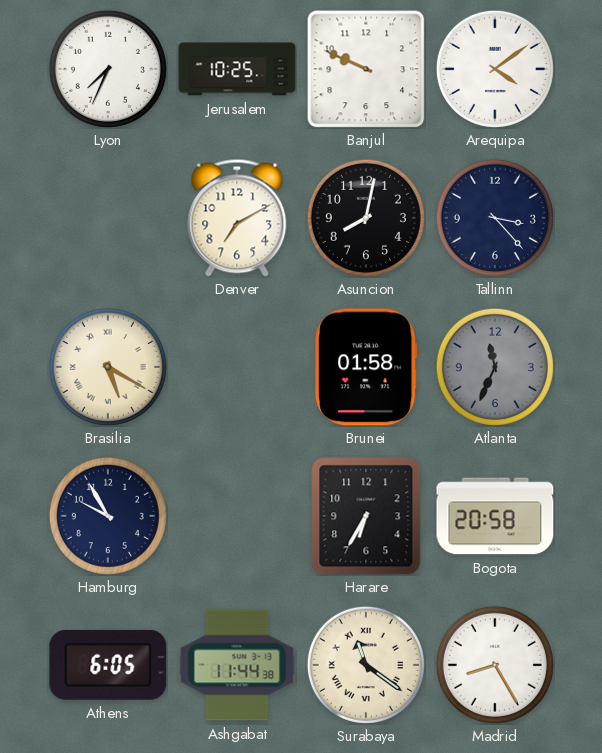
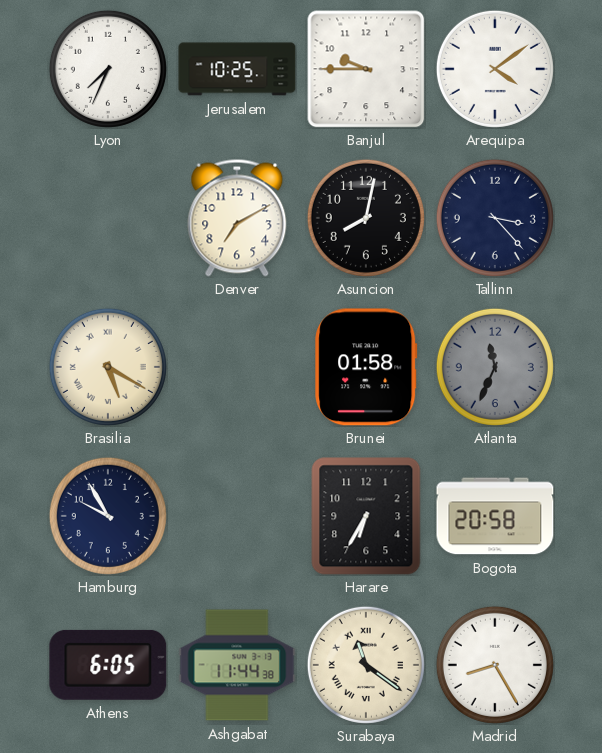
Banjul: 9:49 -> 9:45
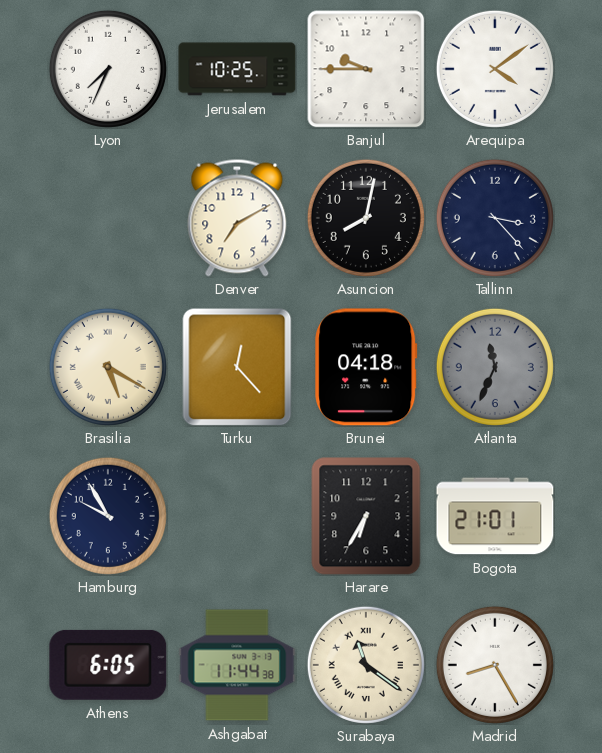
Turku: none -> 12:23
Brunei: 01:58 -> 04:18
Bogota: 20:58 -> 21:01
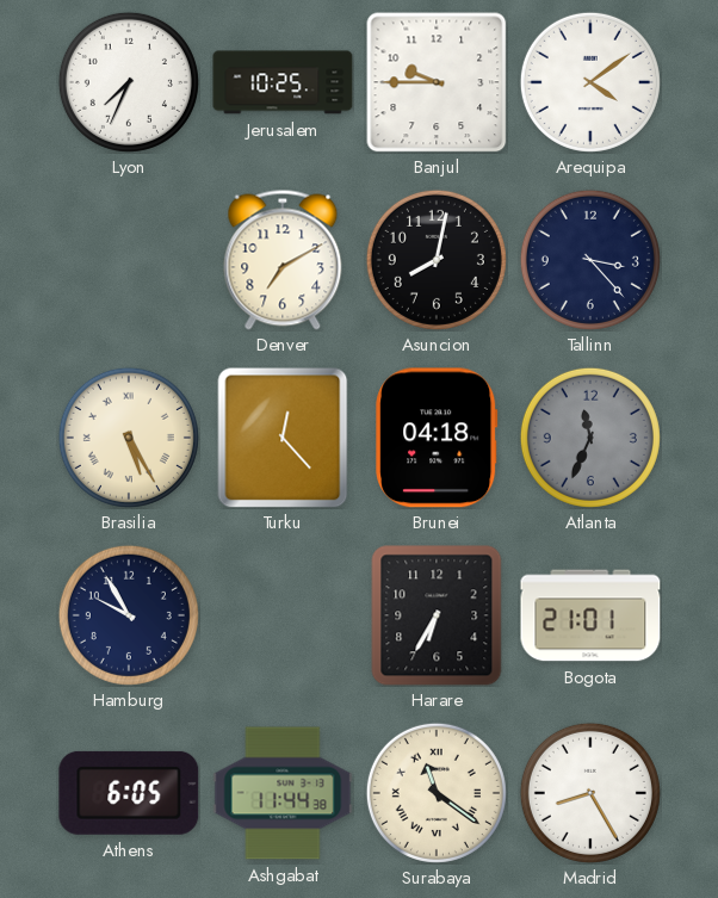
Brasilia: 5:20 -> 5:25
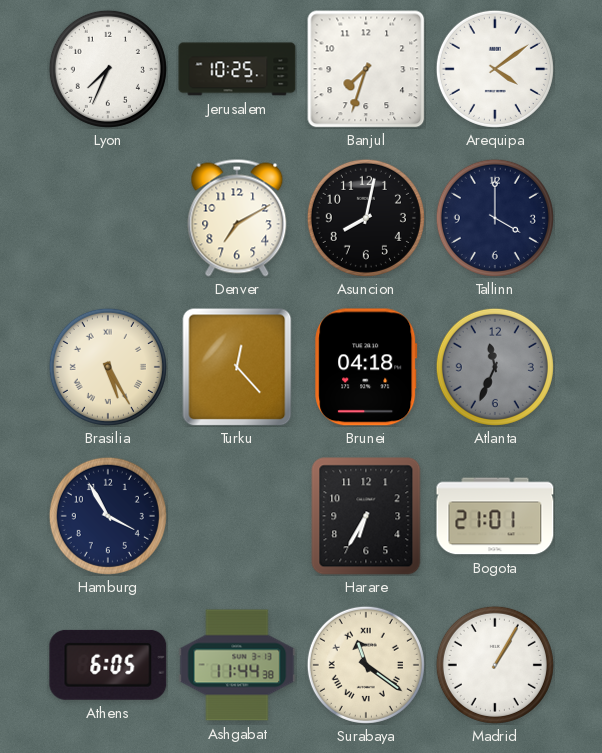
Banjul: 9:45 -> 7:33
Tallinn: 3:23 -> 4:00
Hamburg: 9:55 -> 3:55
Madrid: 8:25 -> 1:05
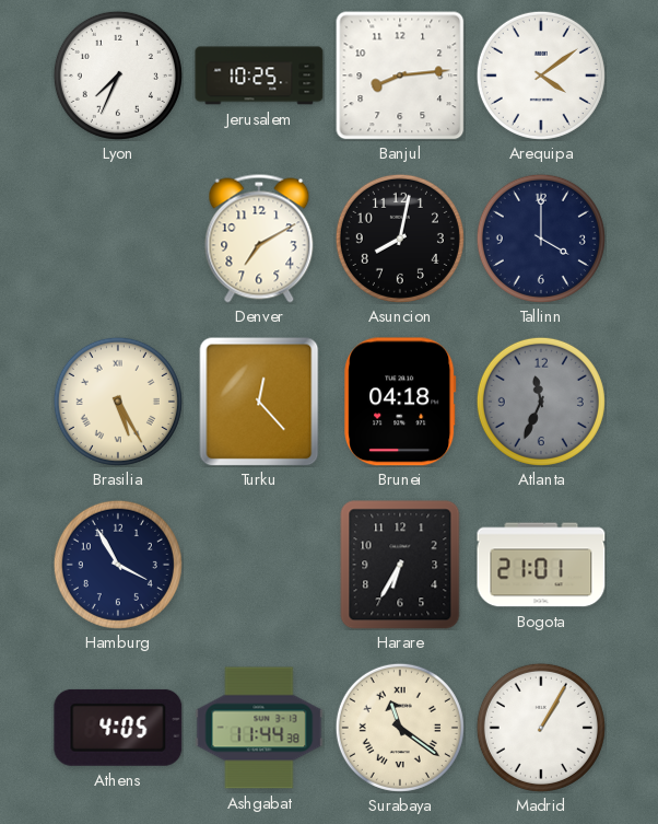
Banjul: 7:33 -> 8:14
Athens: 6:05 -> 4:05
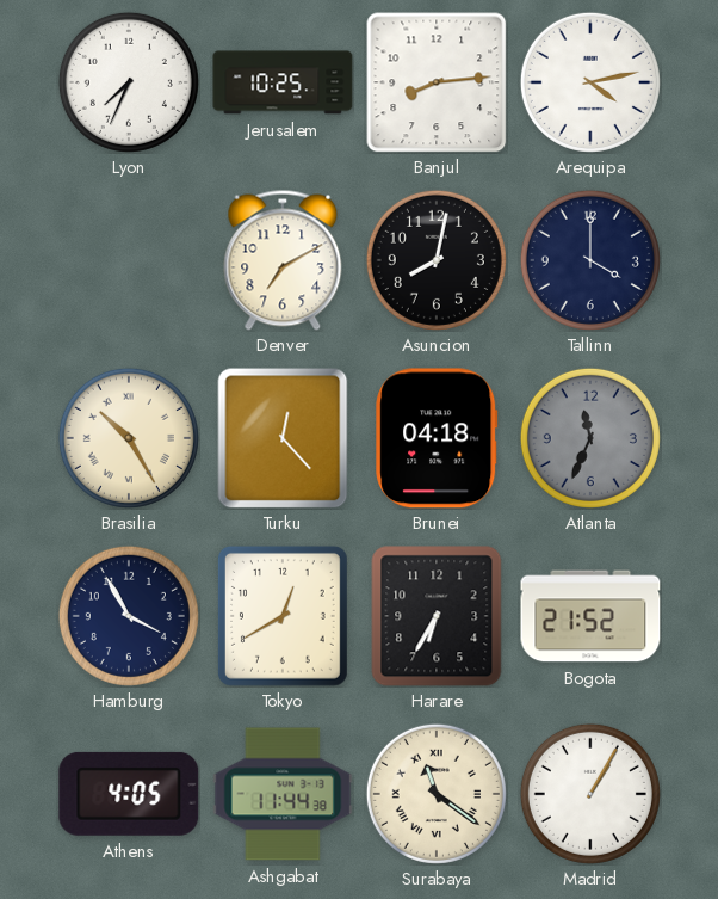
Arequipa: 4:09 -> 4:13
Brasilia: 5:25 -> 10:25
Tokyo: none -> 12:40
Bogota: 21:01 -> 21:52
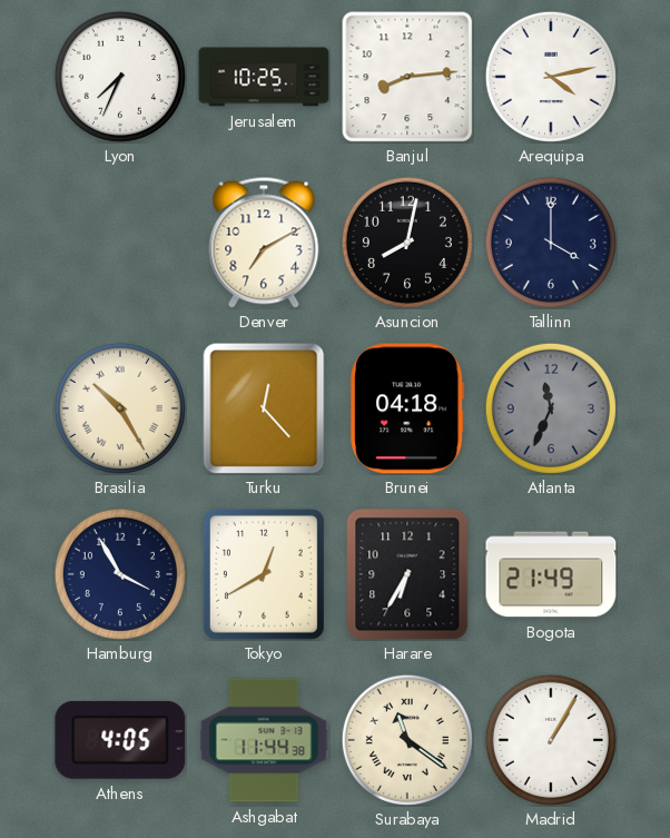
Bogota: 21:52 -> 21:49
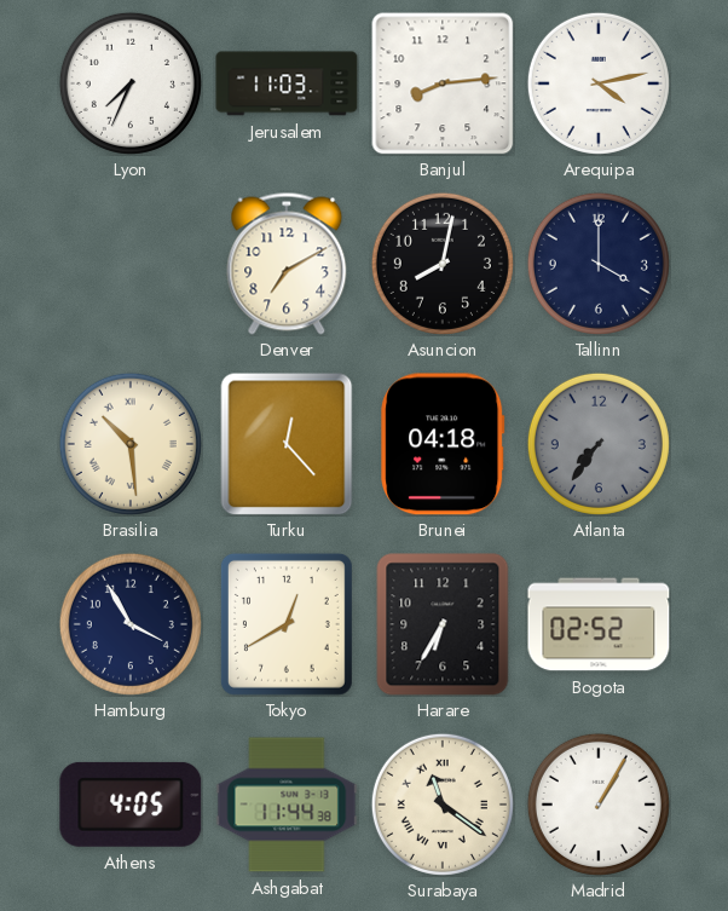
Jerusalem: 10:25 -> 11:03
Brasilia: 10:25 -> 10:29
Atlanta: 11:34 -> 7:36
Bogota: 21:49 -> 02:52
